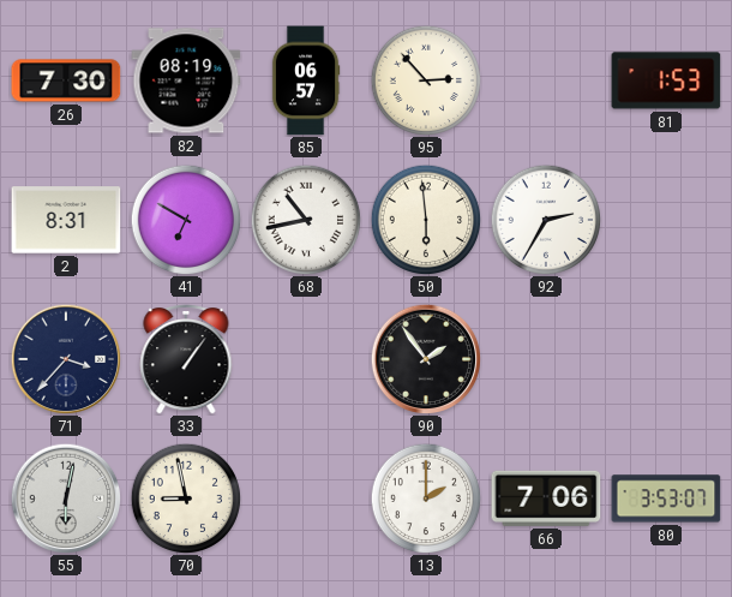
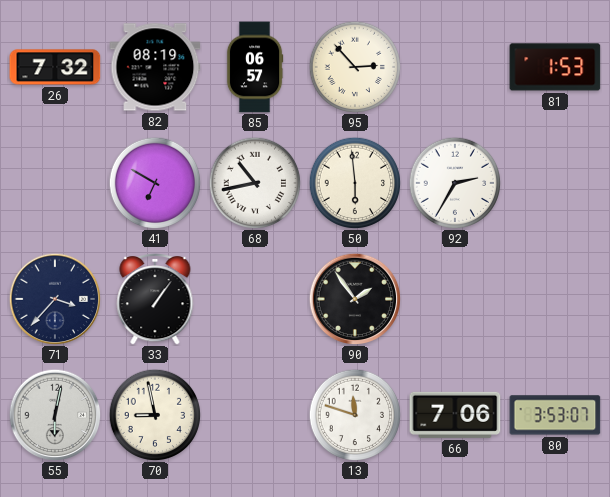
26: 7:30 -> 7:32
2: 8:31 -> none
13: 2:00 -> 11:48
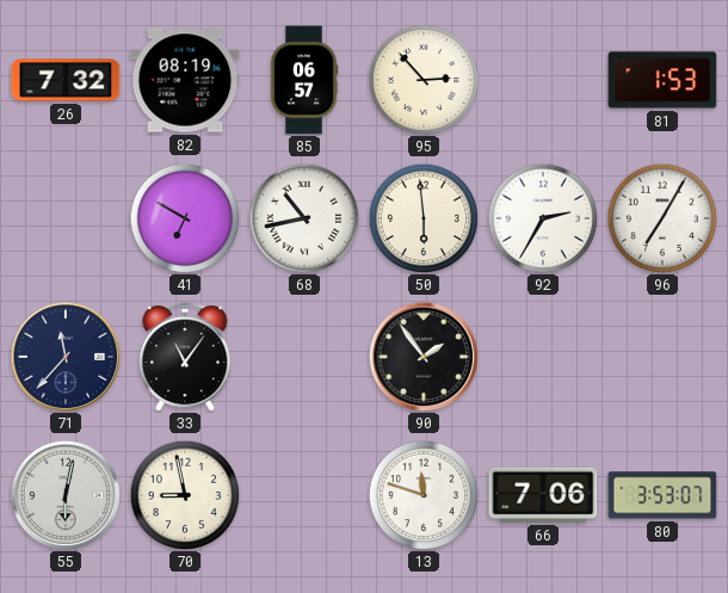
96: none -> 7:05
71: 3:37 -> 11:37
33: 1:06 -> 11:06
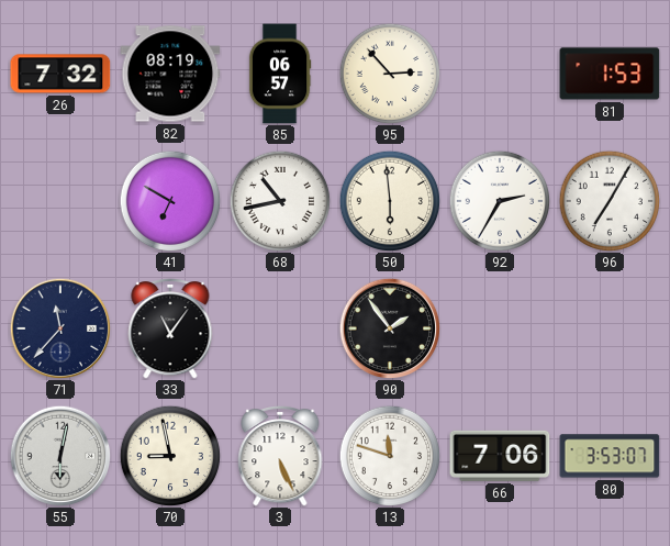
3: none -> 5:26
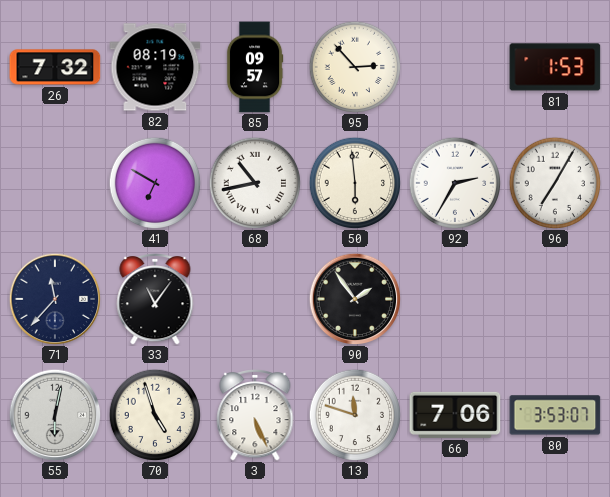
85: 06:57 -> 09:57
70: 8:58 -> 4:57
